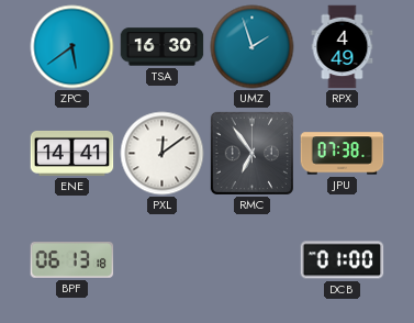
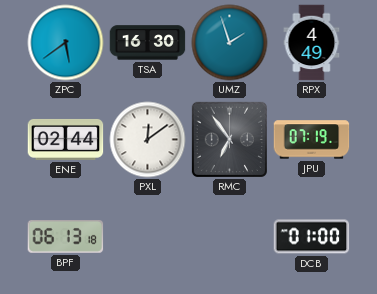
ENE: 14:41 -> 02:44
JPU: 07:38 -> 07:19
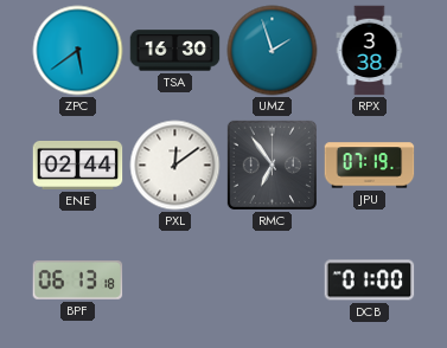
RPX: 4:49 -> 3:38
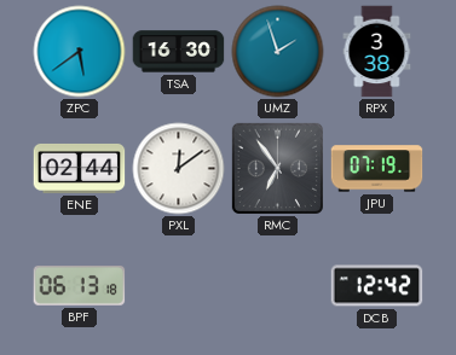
DCB: 01:00 -> 12:42
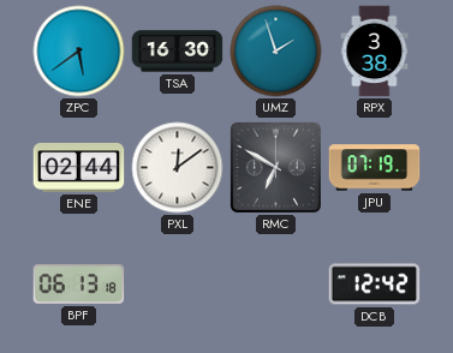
RMC: 6:54 -> 6:50
